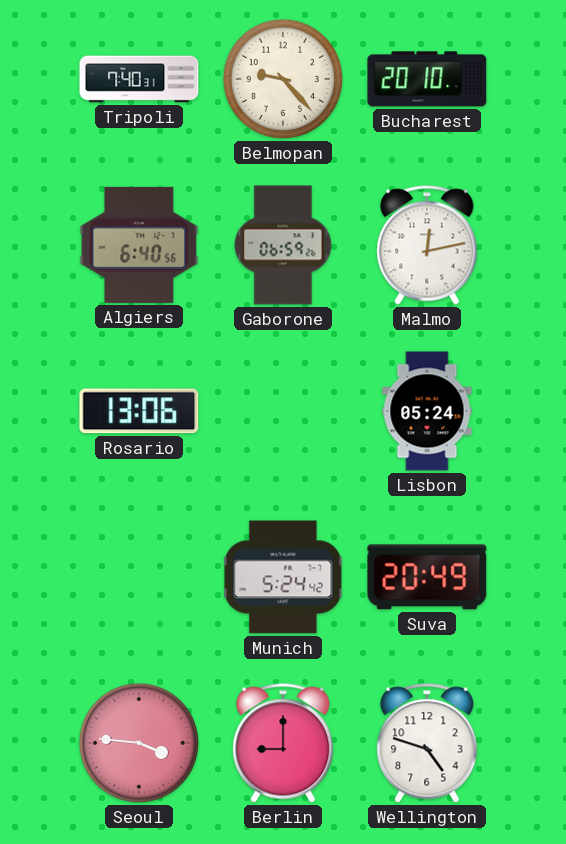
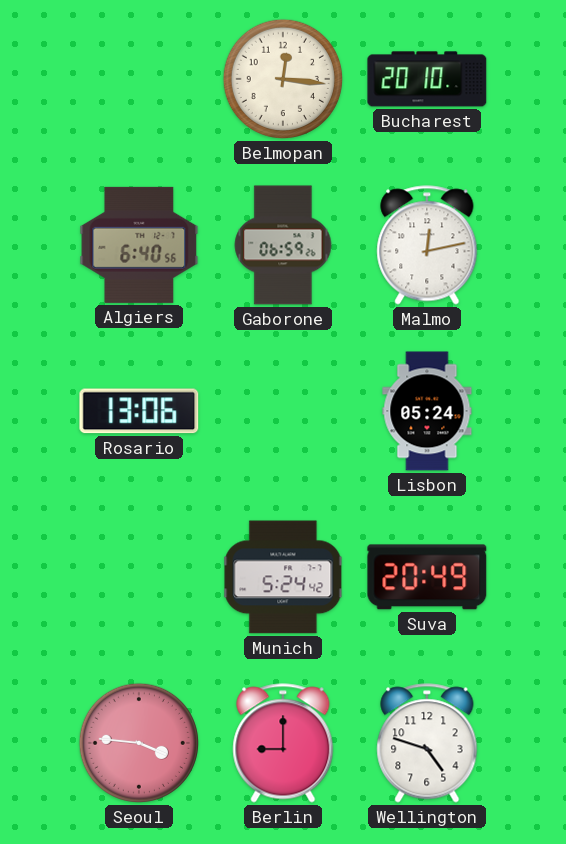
Tripoli: 7:40 -> none
Belmopan: 9:23 -> 12:16
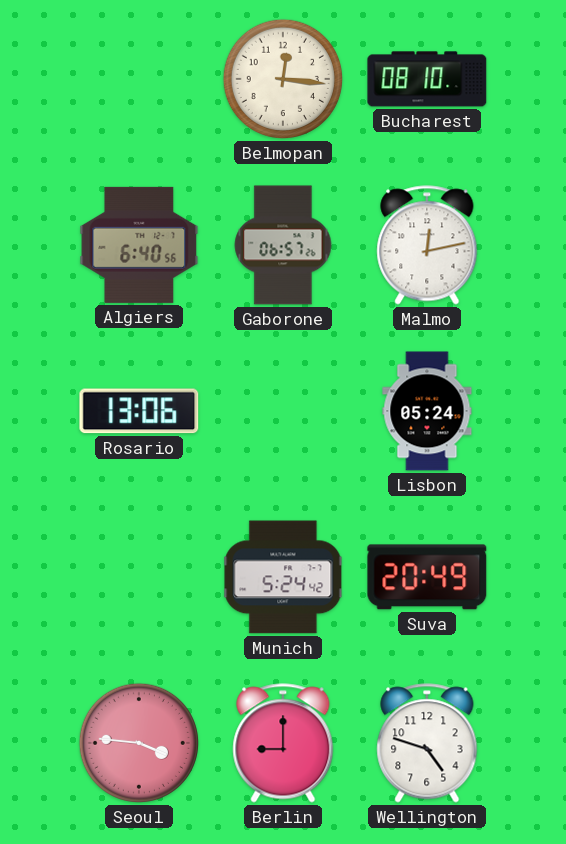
Bucharest: 20:10 -> 08:10
Gaborone: 06:59 -> 06:57
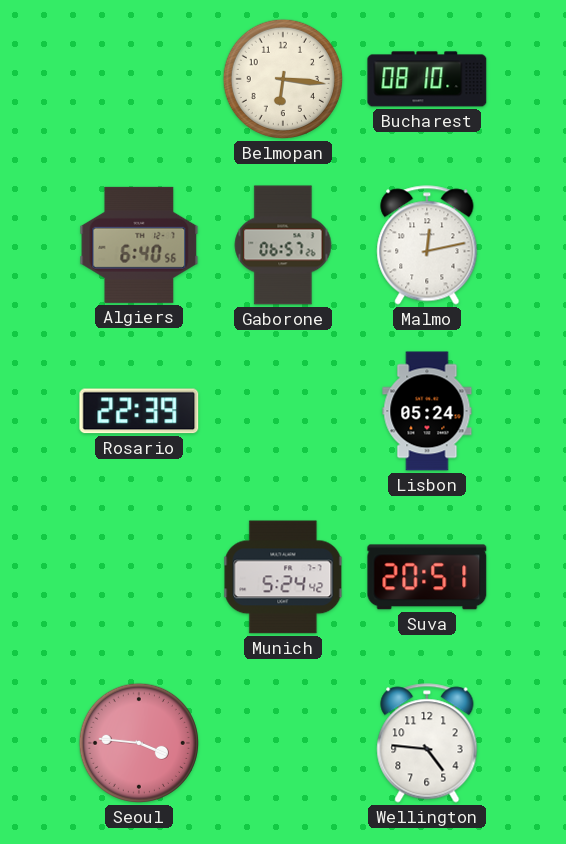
Belmopan: 12:16 -> 6:16
Rosario: 13:06 -> 22:39
Suva: 20:49 -> 20:51
Berlin: 9:00 -> none
Wellington: 4:48 -> 4:46
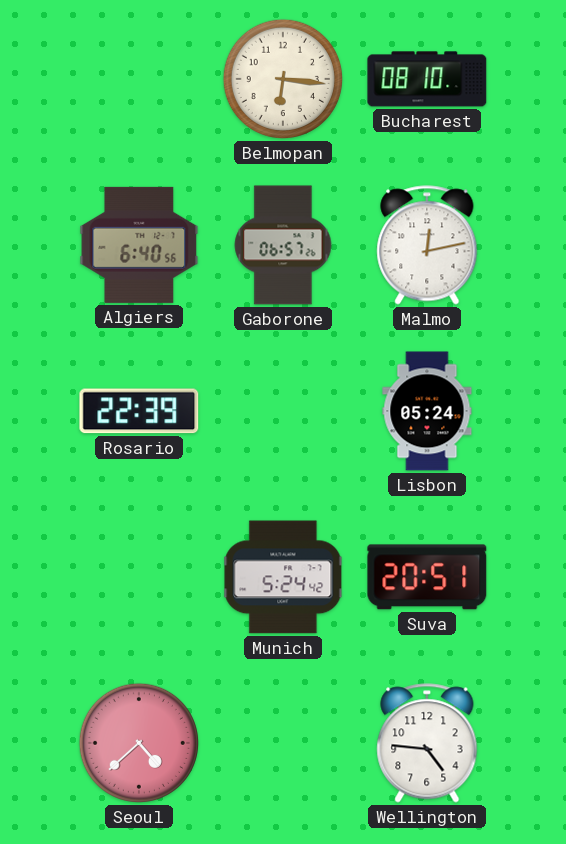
Seoul: 3:46 -> 4:38
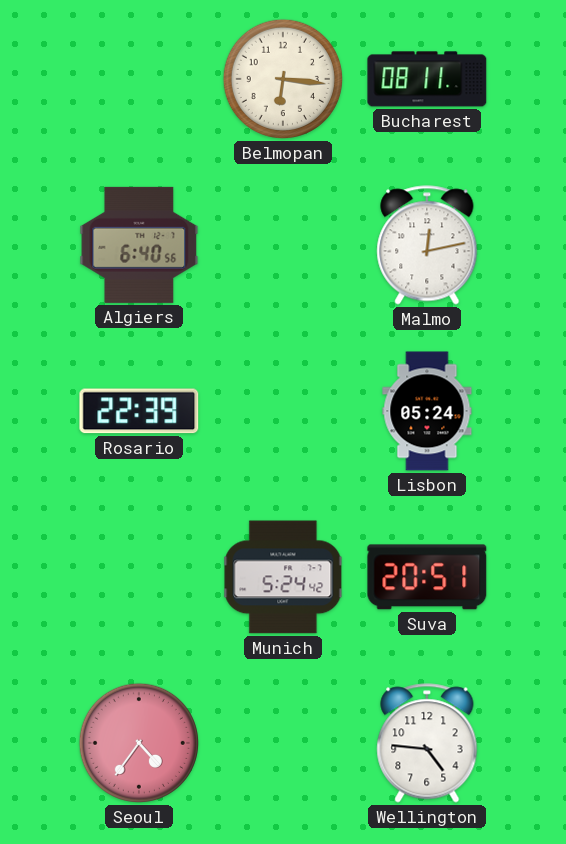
Bucharest: 08:10 -> 08:11
Gaborone: 06:57 -> none
Seoul: 4:38 -> 4:36
